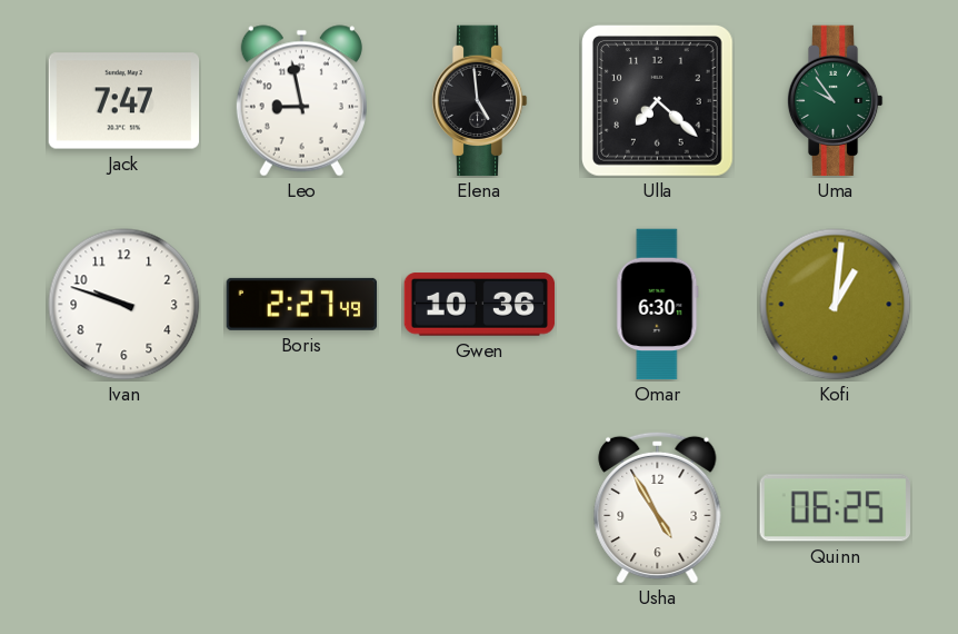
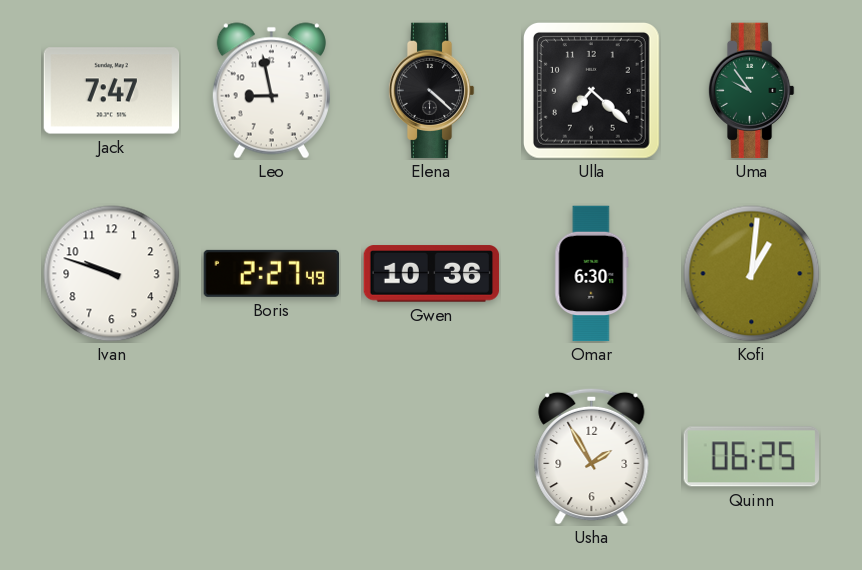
Elena: 4:59 -> 4:22
Usha: 4:55 -> 1:55
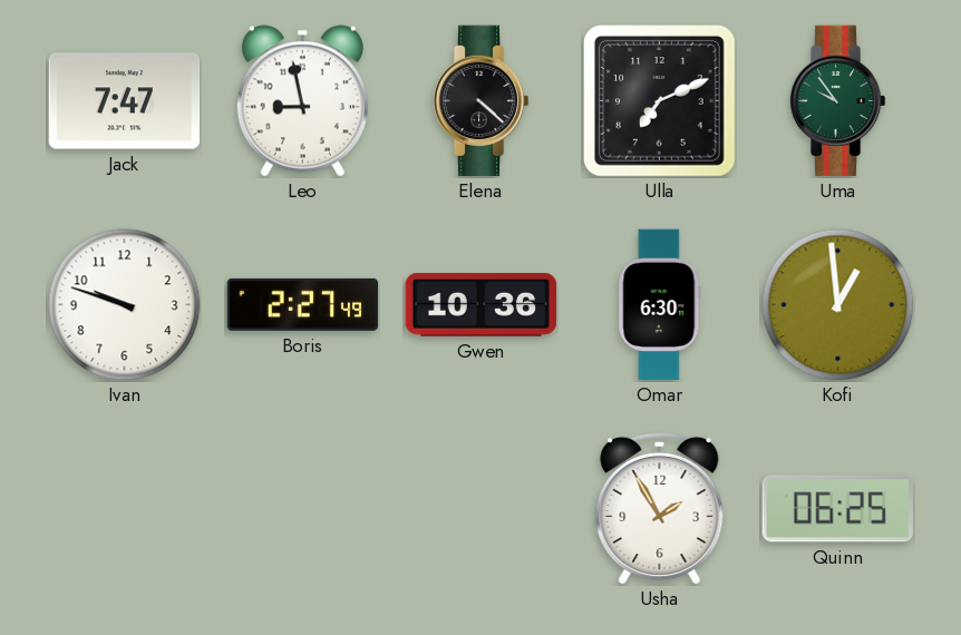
Ulla: 7:22 -> 7:11
Kofi: 1:01 -> 12:59
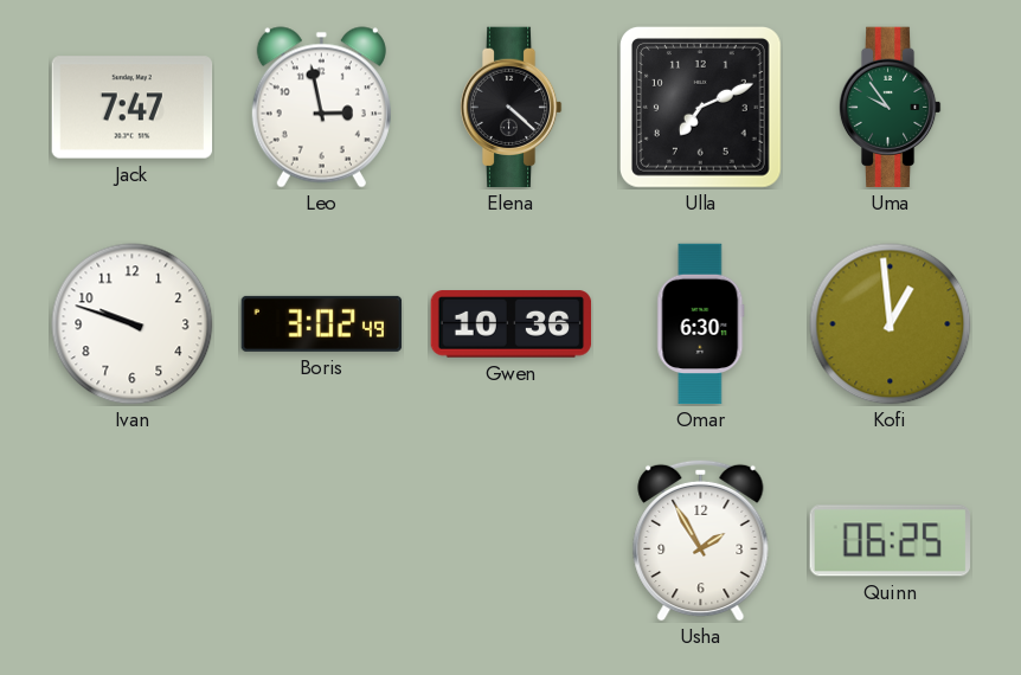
Leo: 8:58 -> 2:58
Boris: 2:27 -> 3:02
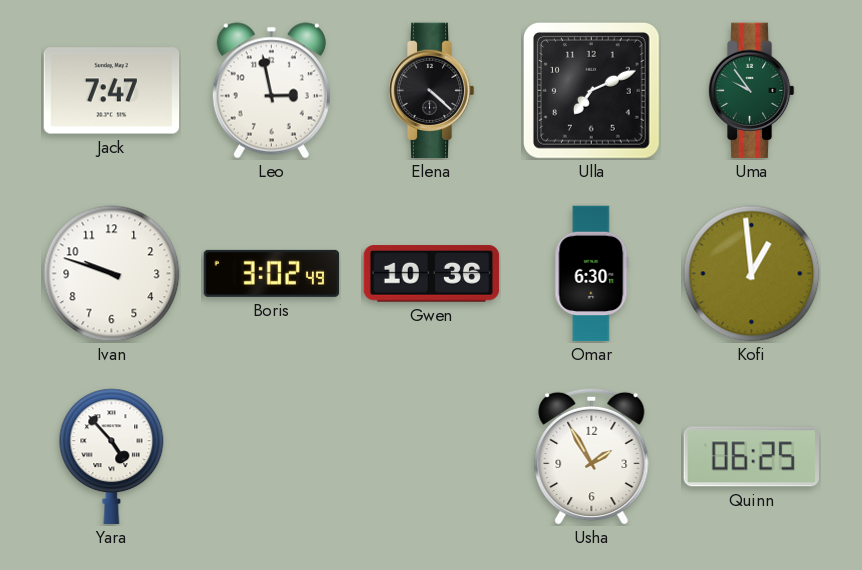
Yara: none -> 4:53
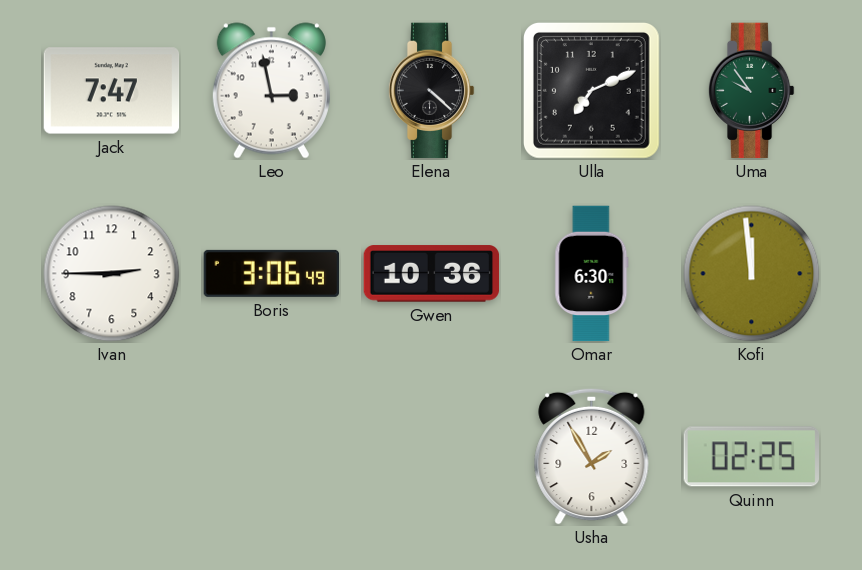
Ivan: 9:48 -> 2:45
Boris: 3:02 -> 3:06
Kofi: 12:59 -> 11:59
Yara: 4:53 -> none
Quinn: 06:25 -> 02:25
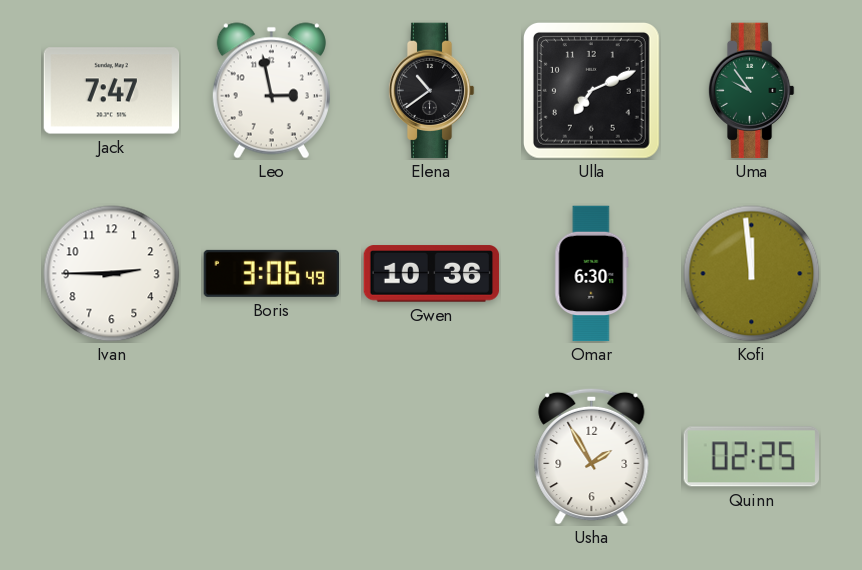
Elena: 4:22 -> 10:39
